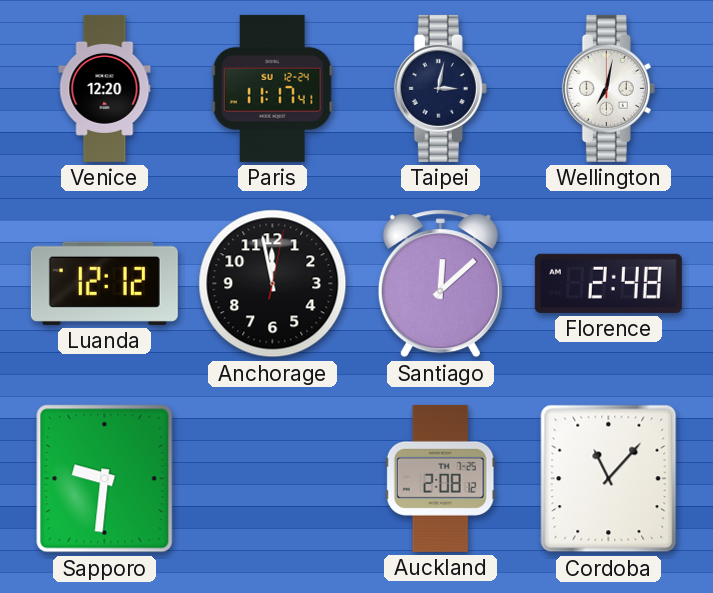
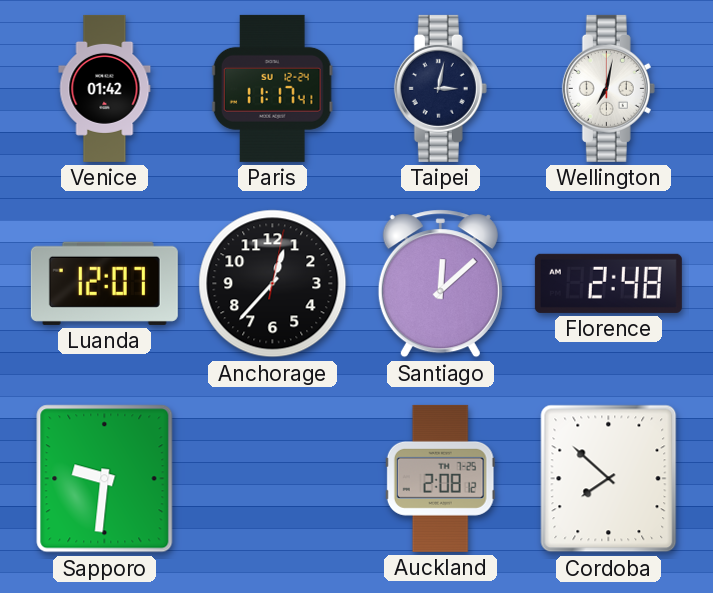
Venice: 12:20 -> 01:42
Luanda: 12:12 -> 12:07
Anchorage: 11:58 -> 12:37
Cordoba: 11:07 -> 7:52
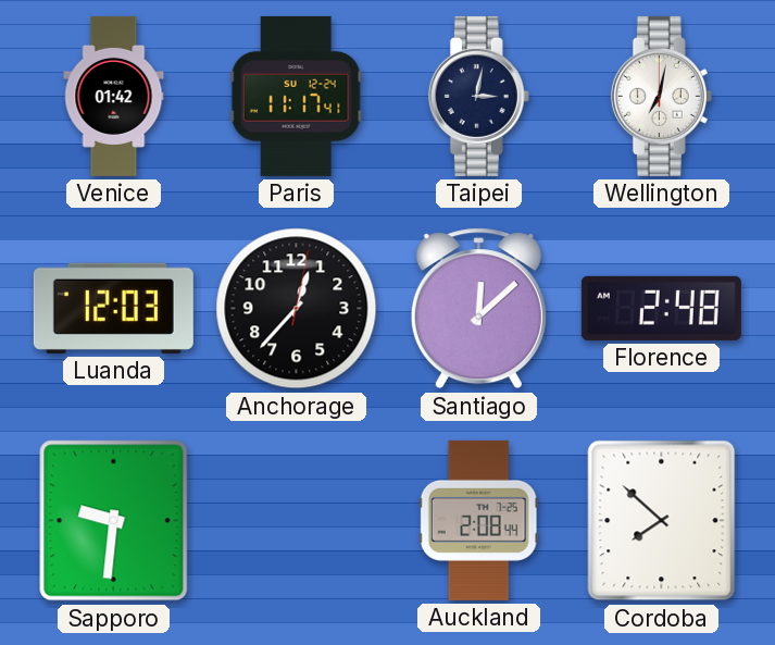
Luanda: 12:07 -> 12:03
Auckland: 2:08:12 -> 2:08:44
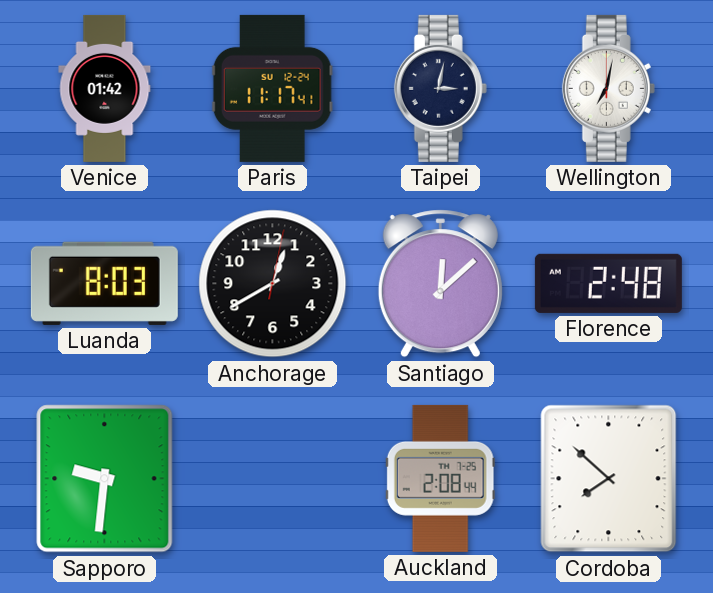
Luanda: 12:03 -> 8:03
Anchorage: 12:37 -> 12:40
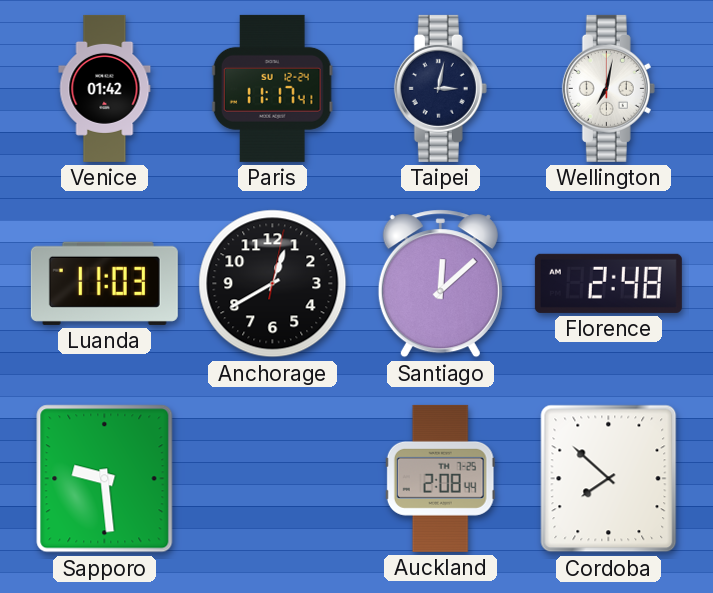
Luanda: 8:03 -> 11:03
Sapporo: 9:31 -> 9:29
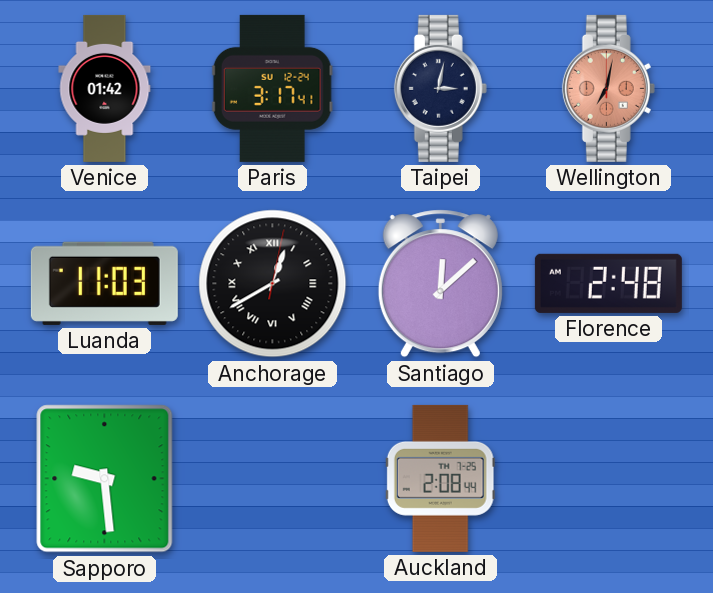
Paris: 11:17 -> 3:17
Wellington dial: white -> salmon
Anchorage numerals: Arabic -> Roman
Cordoba: 7:52 -> none
